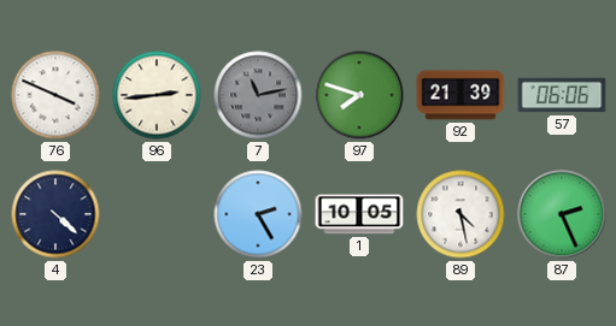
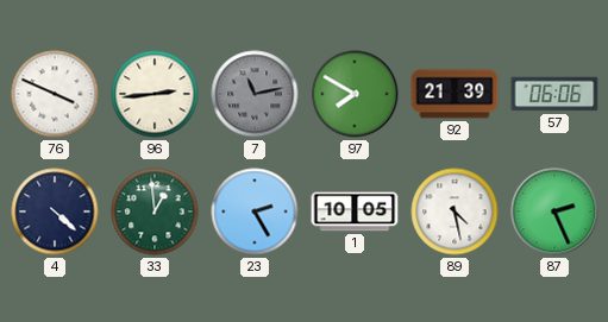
97: 7:48 -> 7:50
33: none -> 12:59
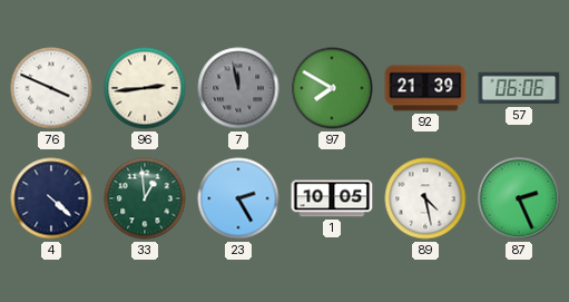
7: 11:13 -> 11:58
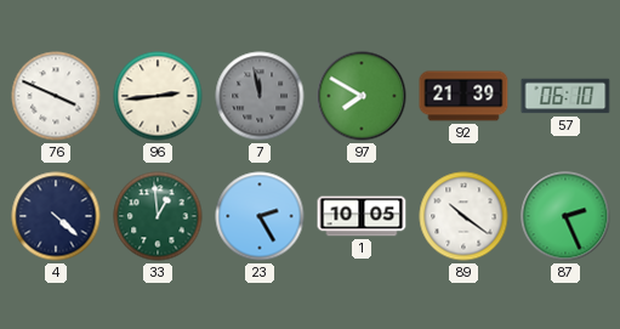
57: 06:06 -> 06:10
89: 4:28 -> 10:21
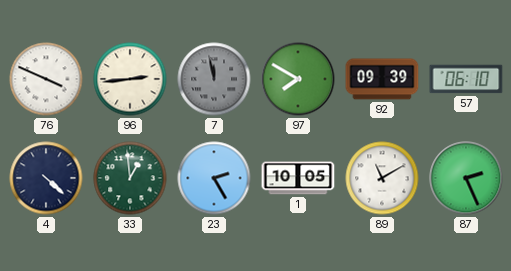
92: 21:39 -> 09:39
89: 10:21 -> 11:10
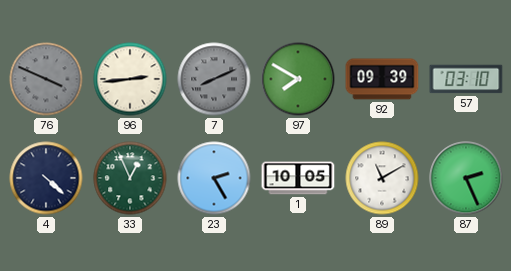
76 dial: white -> grey
7: 11:58 -> 8:11
57: 06:10 -> 03:10
33: 12:59 -> 12:56
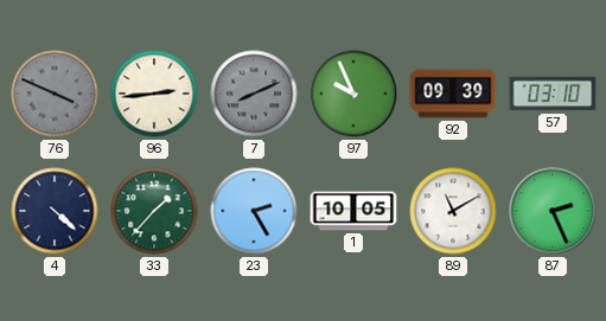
97: 7:50 -> 9:56
33: 12:56 -> 1:37
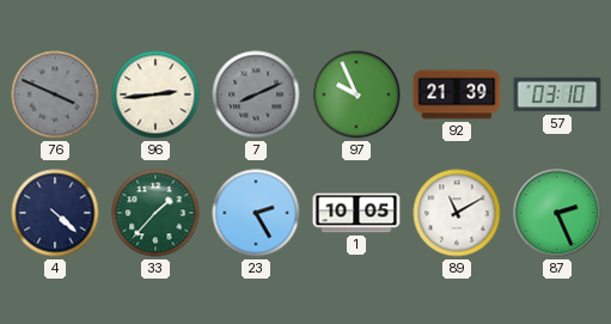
92: 09:39 -> 21:39
